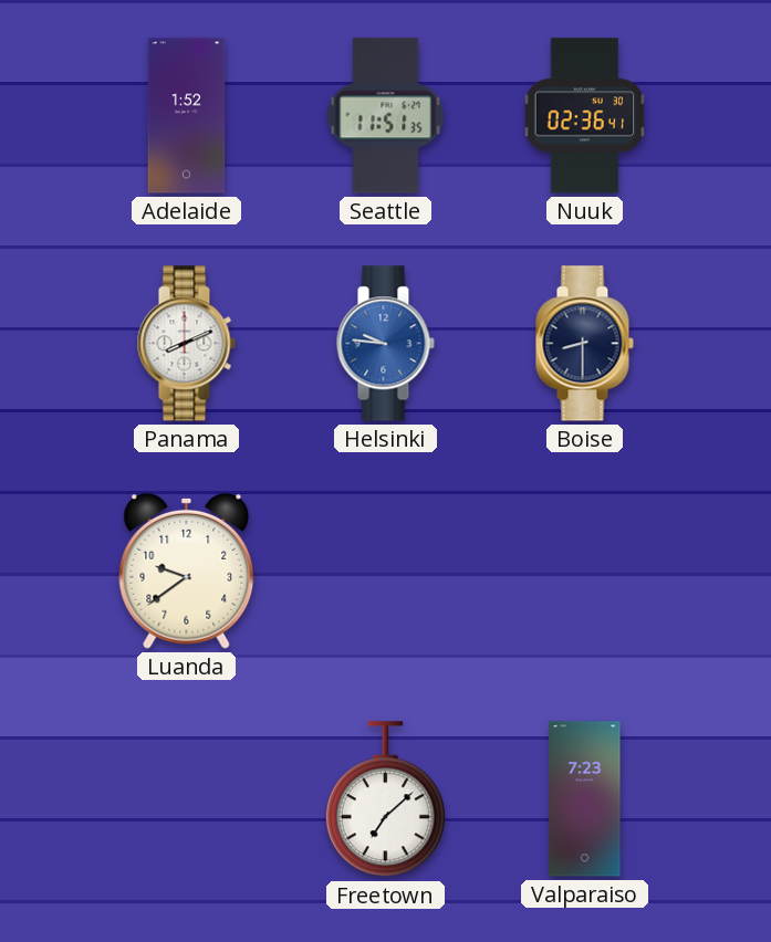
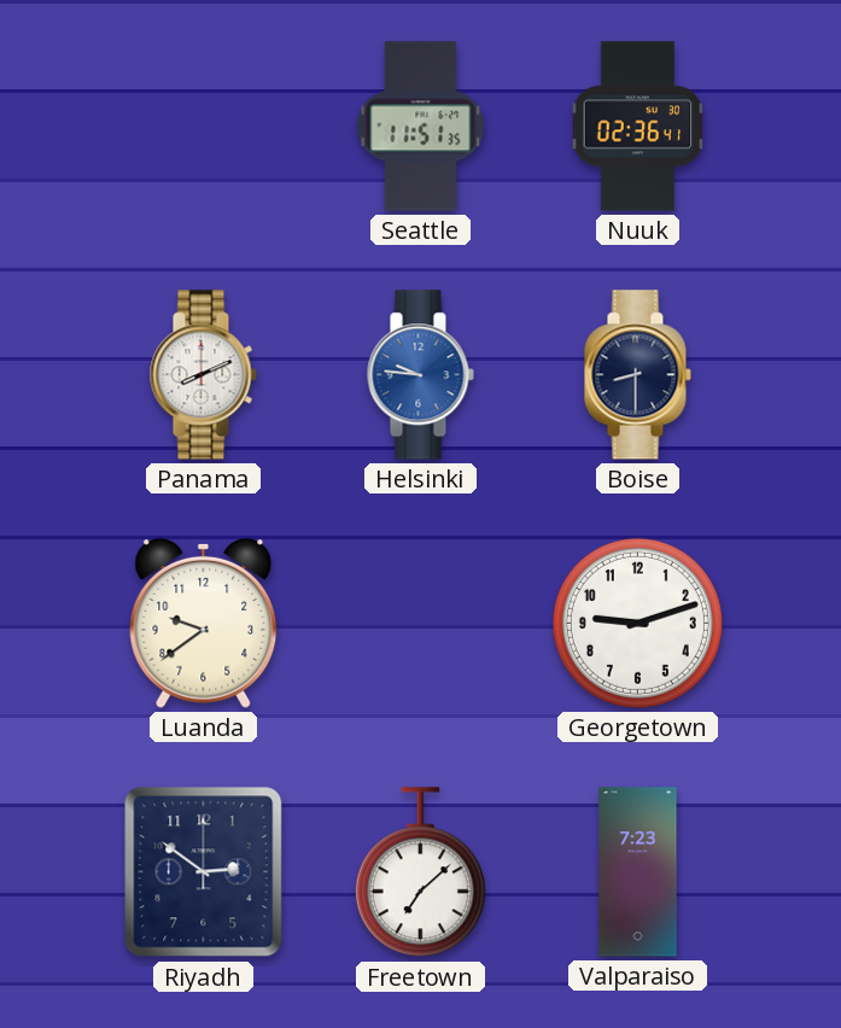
Adelaide: 1:52 -> none
Georgetown: none -> 9:12
Riyadh: none -> 2:51
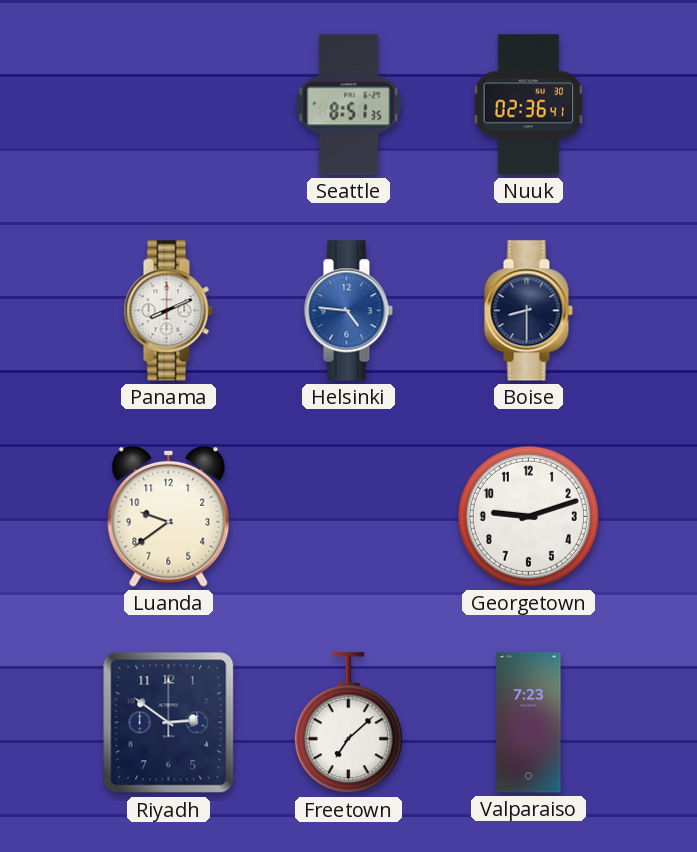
Seattle: 11:51 -> 8:51
Helsinki: 9:46 -> 4:46
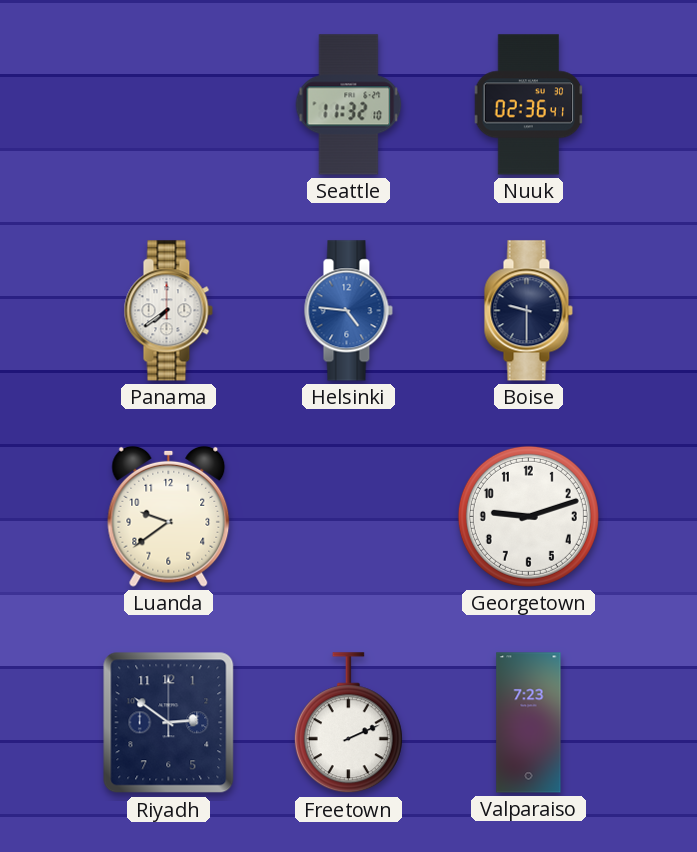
Seattle: 8:51 -> 11:32
Panama: 8:11 -> 7:39
Boise: 8:30 -> 9:30
Freetown: 7:08 -> 2:11
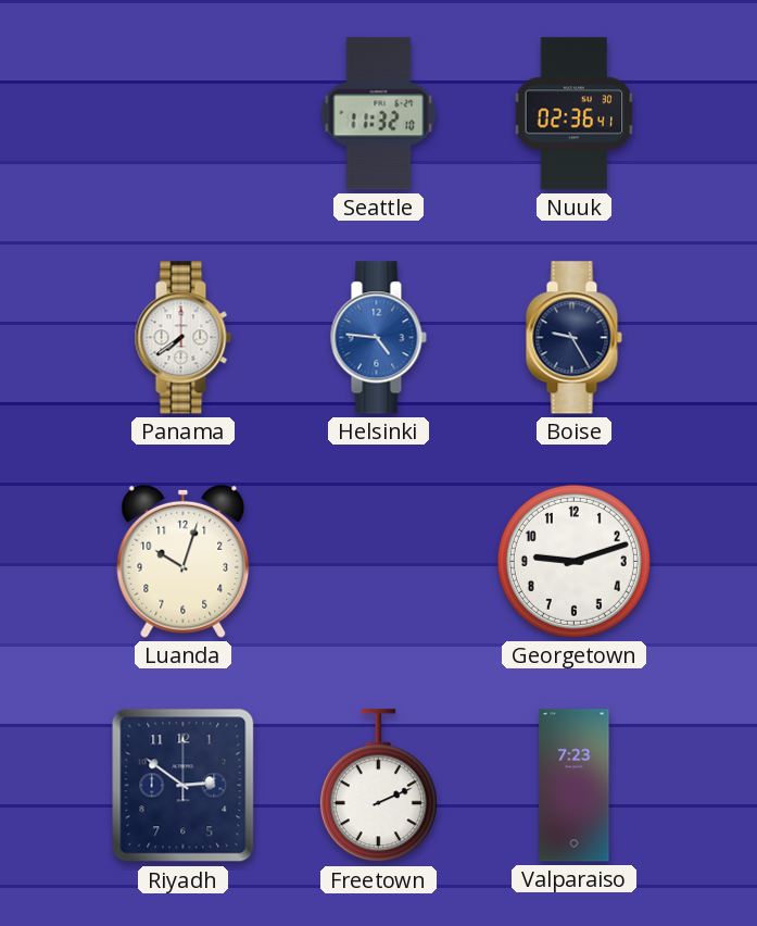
Boise: 9:30 -> 9:25
Luanda: 9:39 -> 10:03
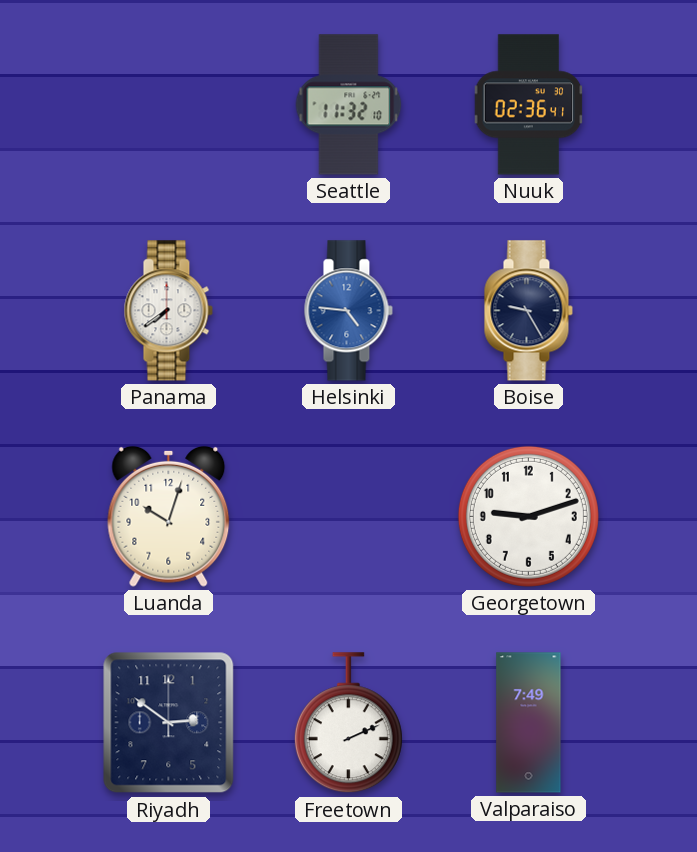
Valparaiso: 7:23 -> 7:49
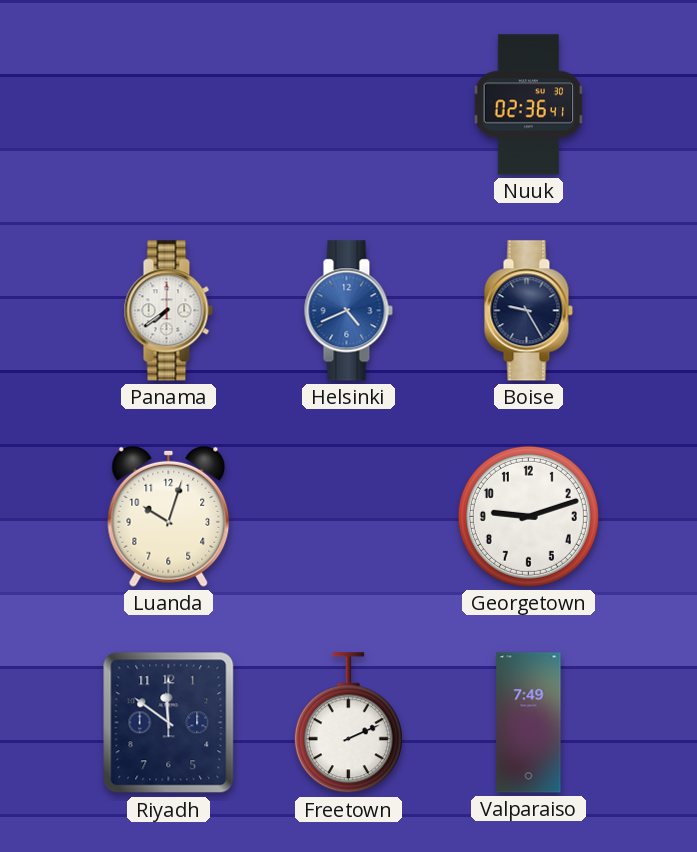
Seattle: 11:32 -> none
Helsinki: 4:46 -> 4:41
Riyadh: 2:51 -> 11:51
